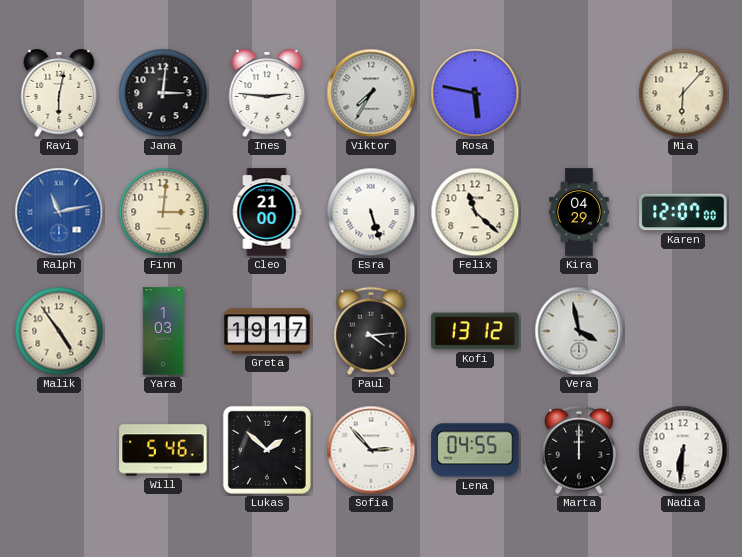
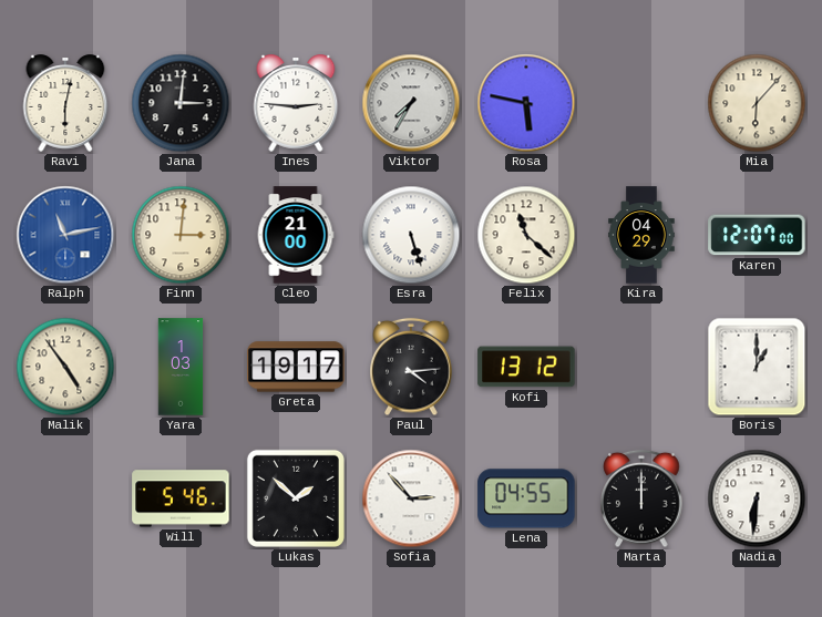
Vera: 3:58 -> none
Boris: none -> 1:00
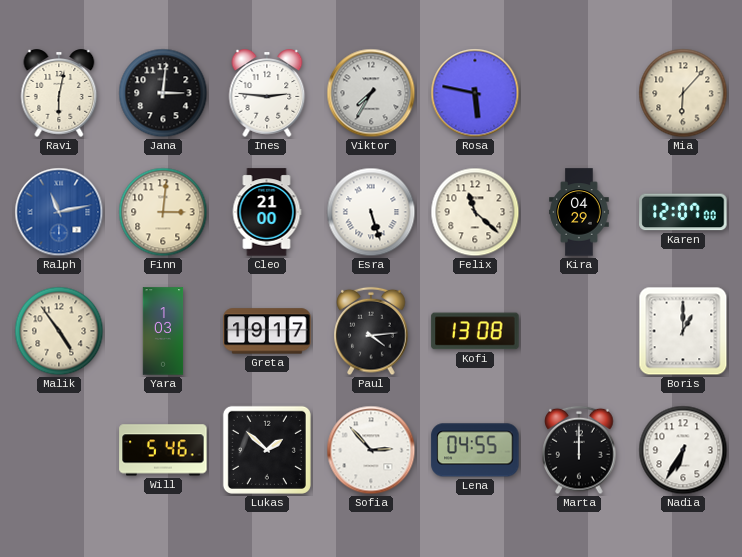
Kofi: 13:12 -> 13:08
Nadia: 6:31 -> 6:35
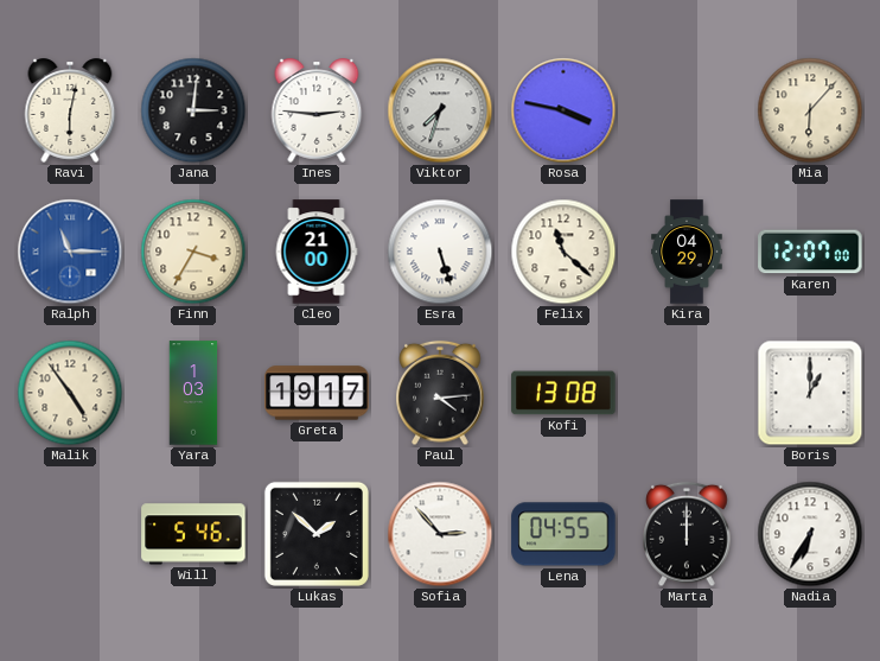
Viktor: 7:35 -> 7:33
Rosa: 5:47 -> 3:47
Ralph: 11:13 -> 11:15
Finn: 3:01 -> 3:35
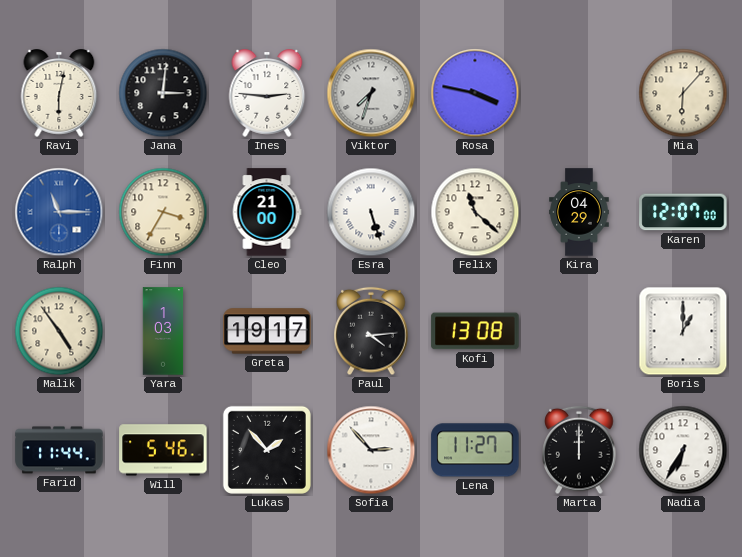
Farid: none -> 11:44
Lukas: 1:52 -> 1:53
Lena: 04:55 -> 11:27
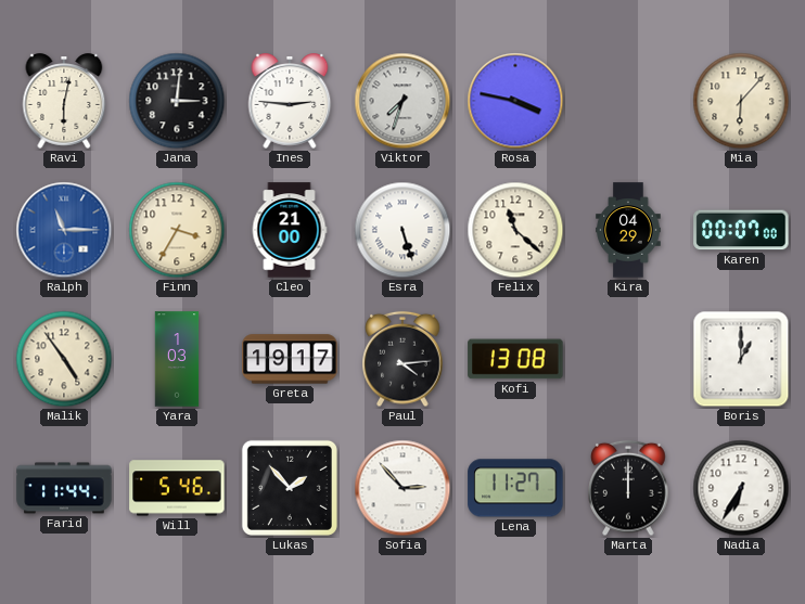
Karen: 12:07 -> 00:07
